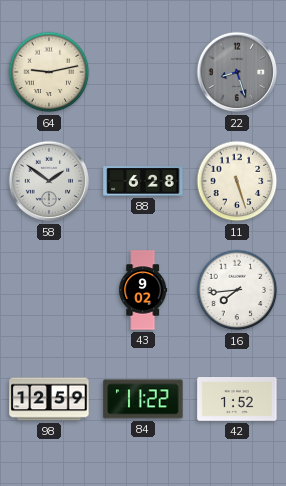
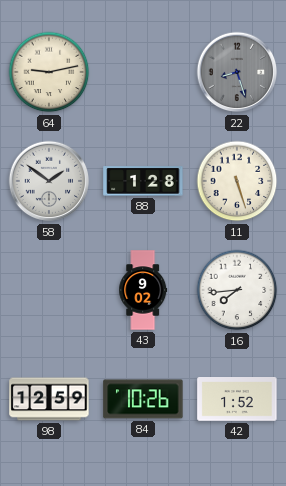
88: 6:28 -> 1:28
84: 11:22 -> 10:26
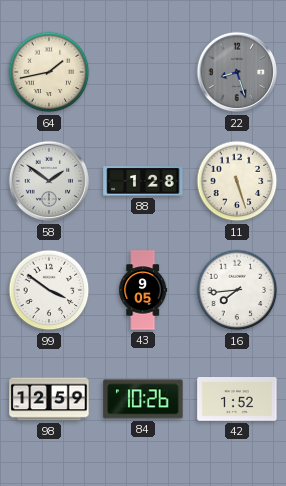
64: 9:13 -> 1:43
99: none -> 3:51
43: 9:02 -> 9:05
